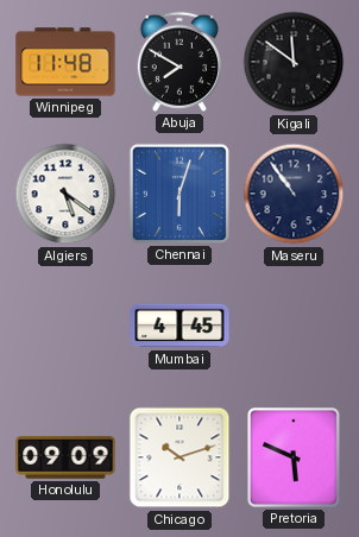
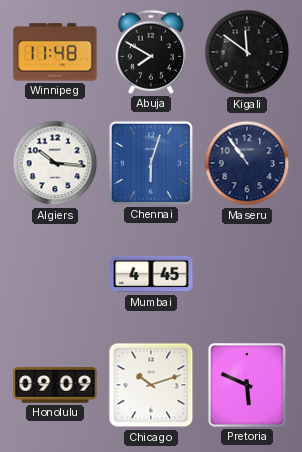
Algiers: 5:21 -> 10:16
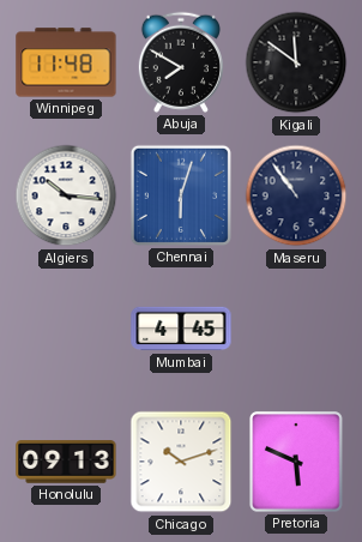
Honolulu: 09:09 -> 09:13
